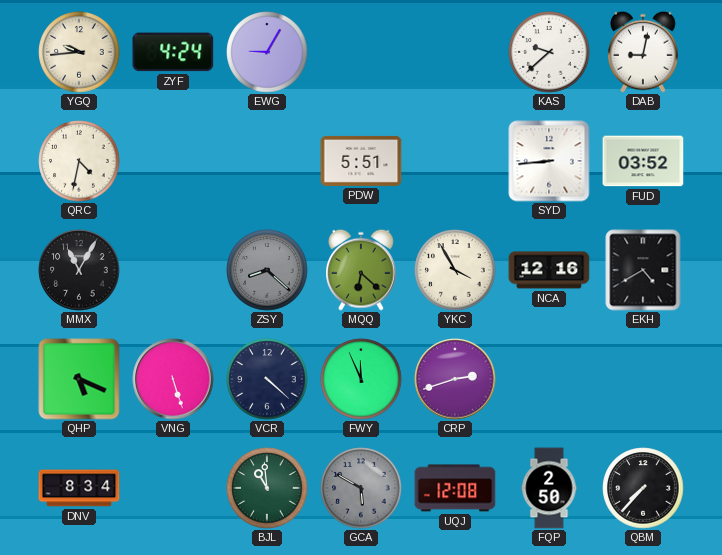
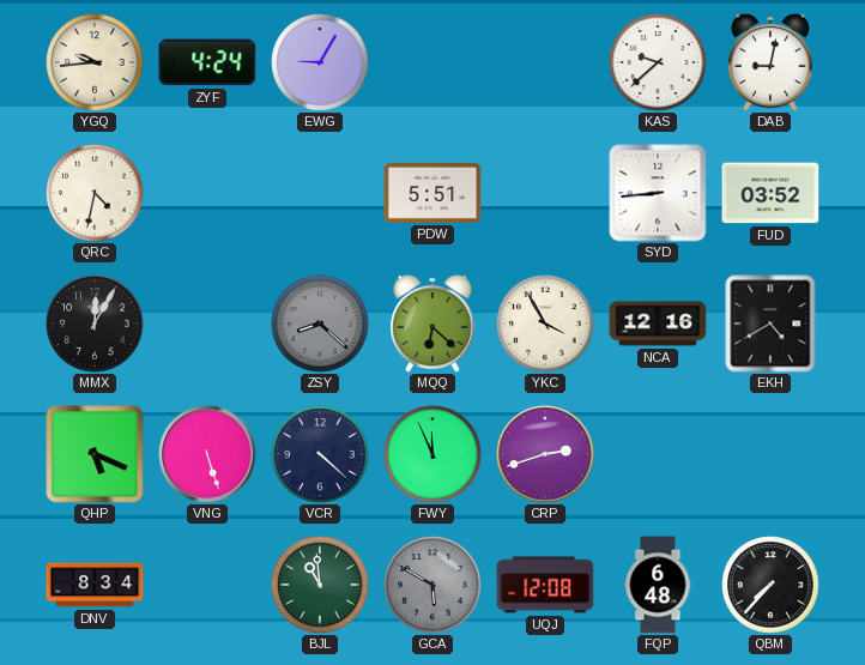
MMX: 11:05 -> 12:05
FQP: 2:50 -> 6:48
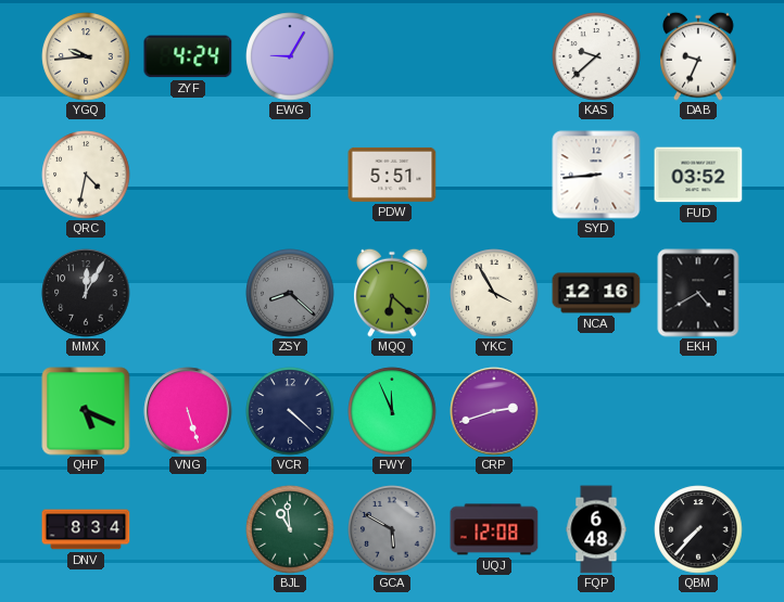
DAB: 9:02 -> 9:34
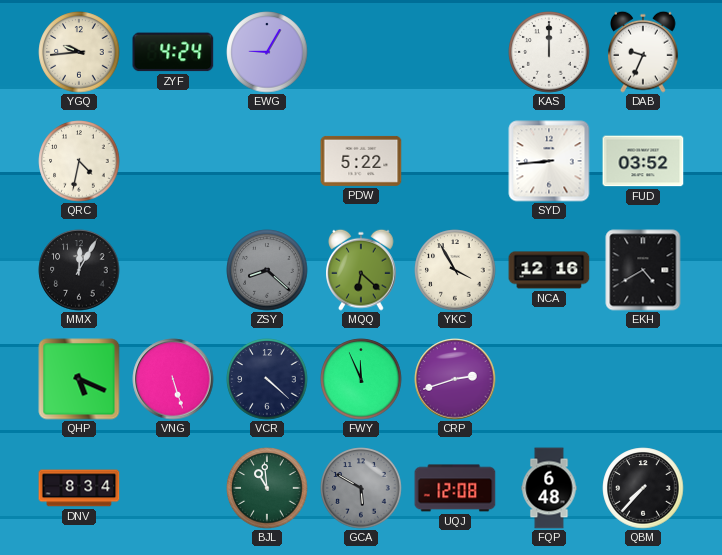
KAS: 9:38 -> 12:00
PDW: 5:51 -> 5:22
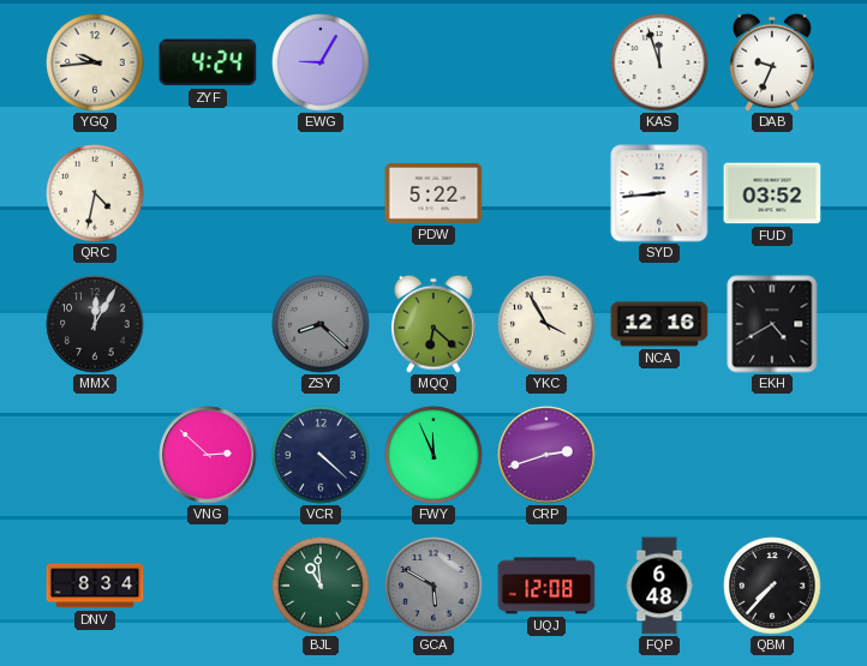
KAS: 12:00 -> 11:57
QHP: 5:19 -> none
VNG: 5:27 -> 2:52
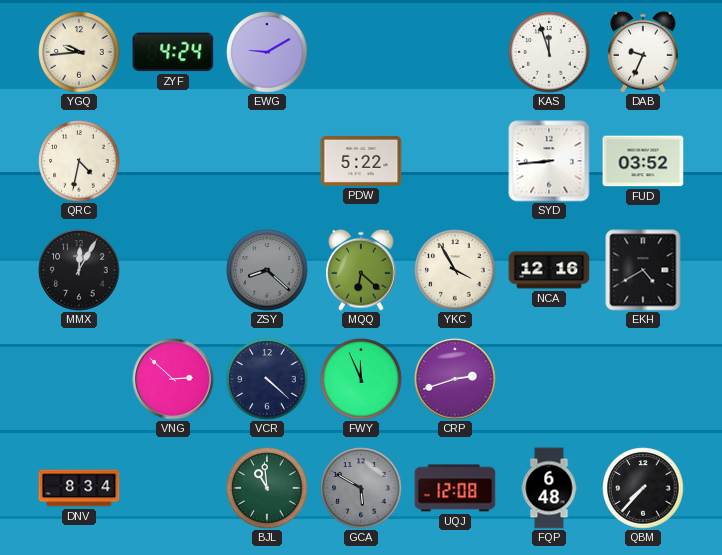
EWG: 9:05 -> 9:10
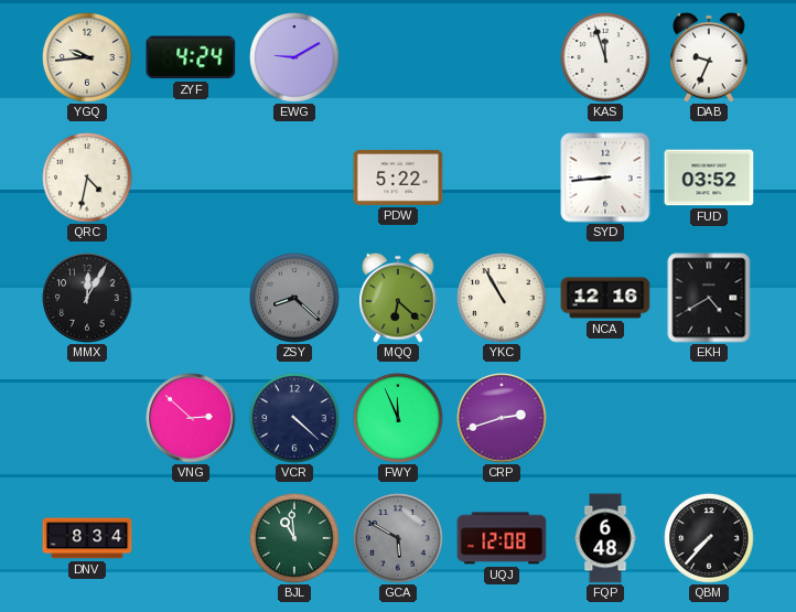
YKC: 3:55 -> 10:55
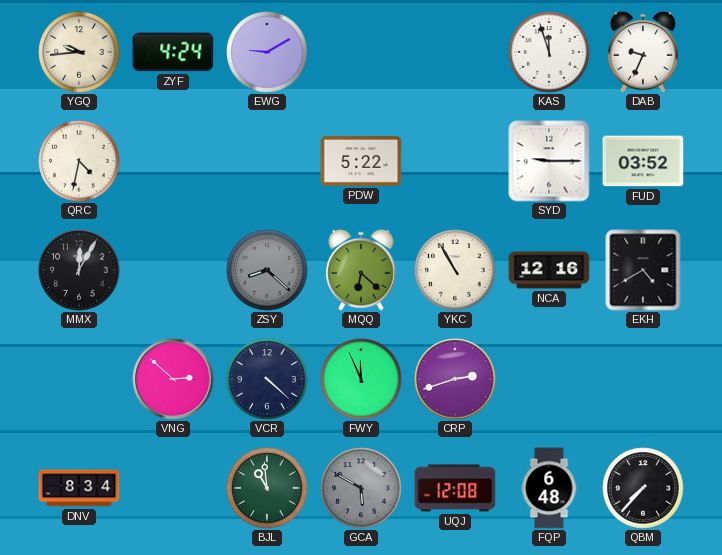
SYD: 8:44 -> 9:15
